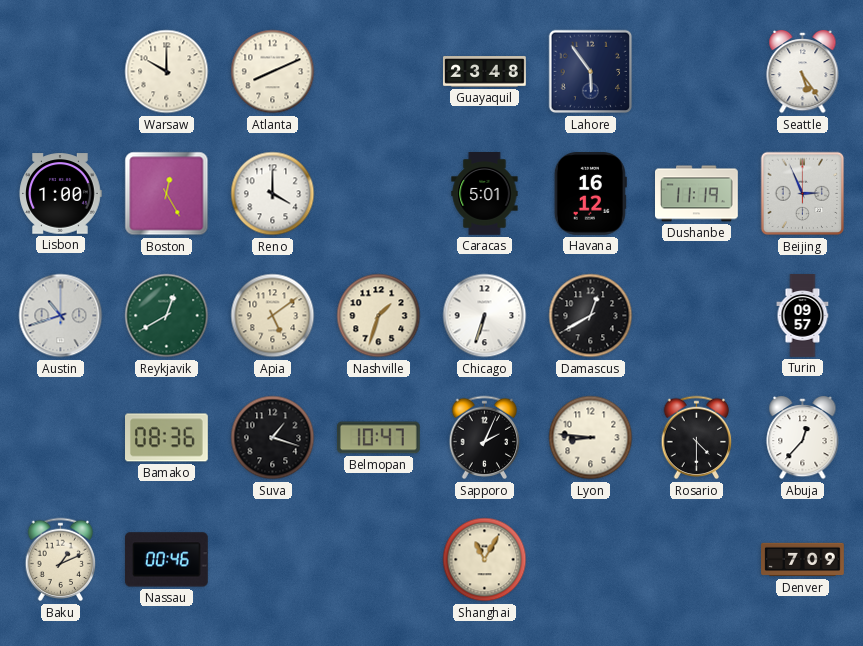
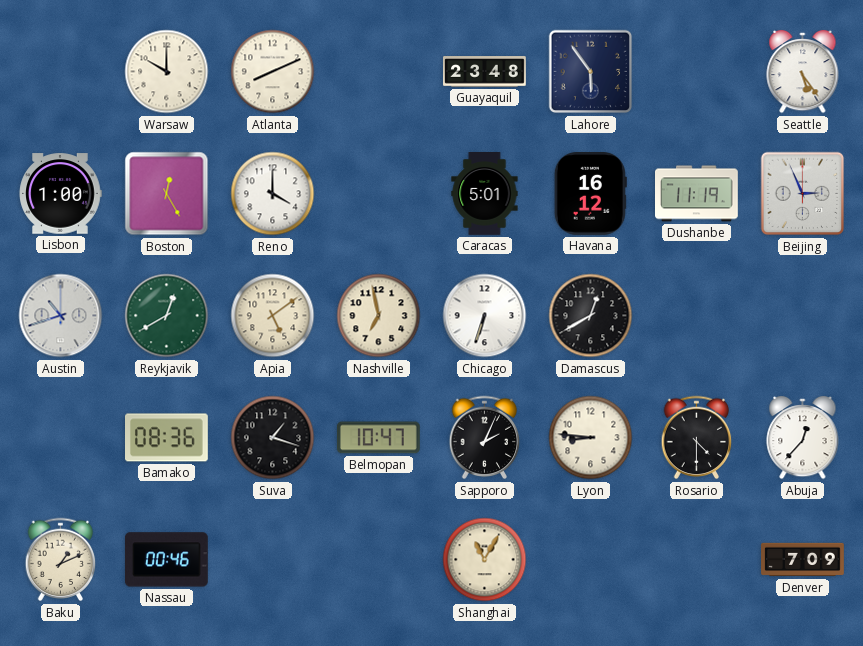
Nashville: 1:33 -> 6:58
Turin: 09:57 -> none
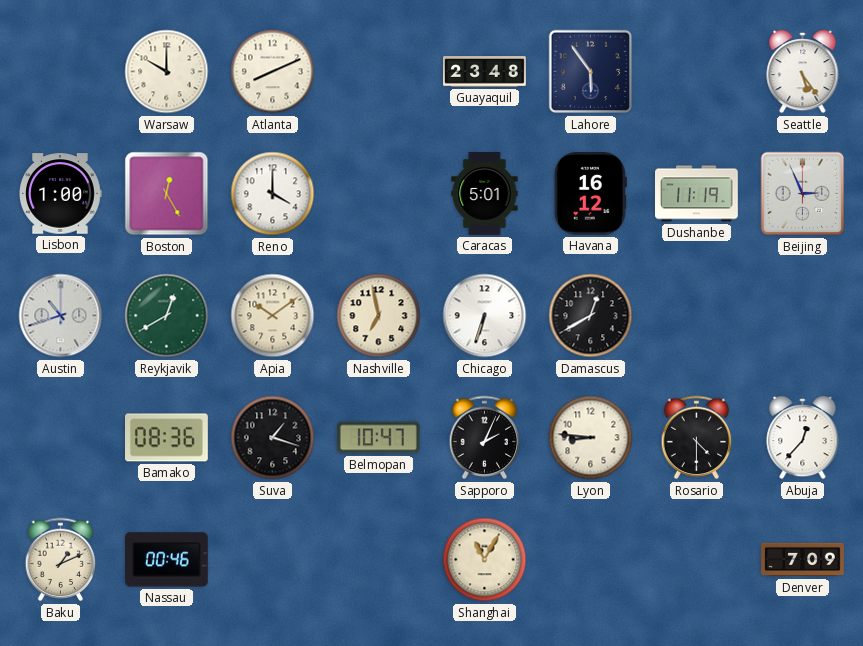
Apia: 5:09 -> 10:09
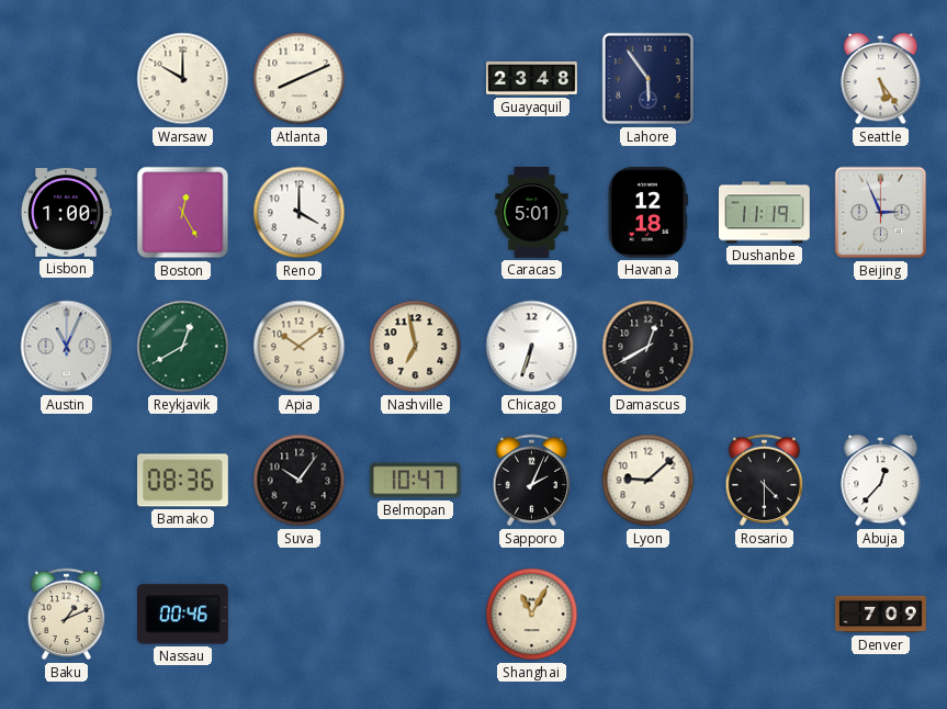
Havana: 16:12 -> 12:18
Austin: 10:42 -> 11:04
Suva: 1:18 -> 10:06
Lyon: 8:46 -> 9:08
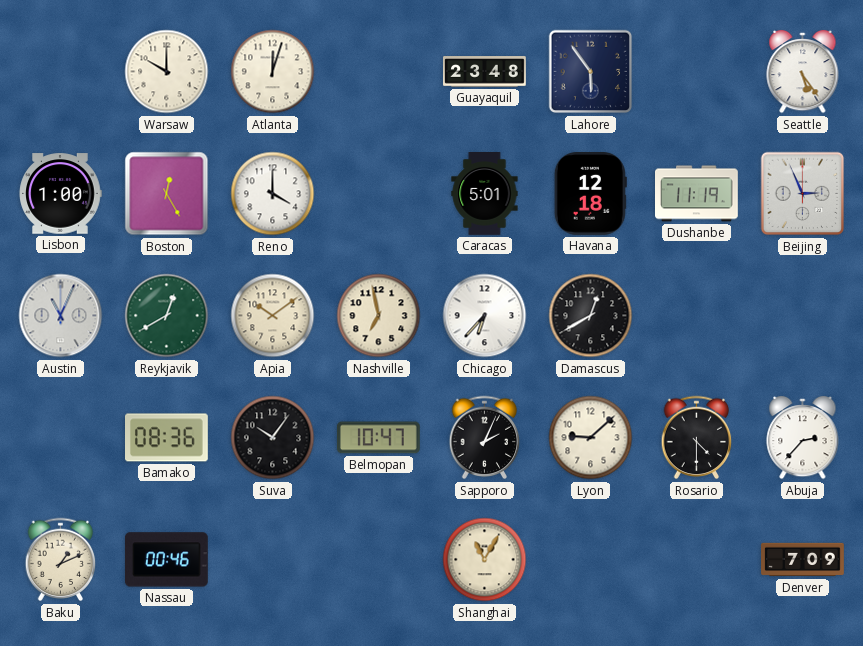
Atlanta: 8:11 -> 12:03
Chicago: 6:33 -> 6:37
Abuja: 12:37 -> 2:37
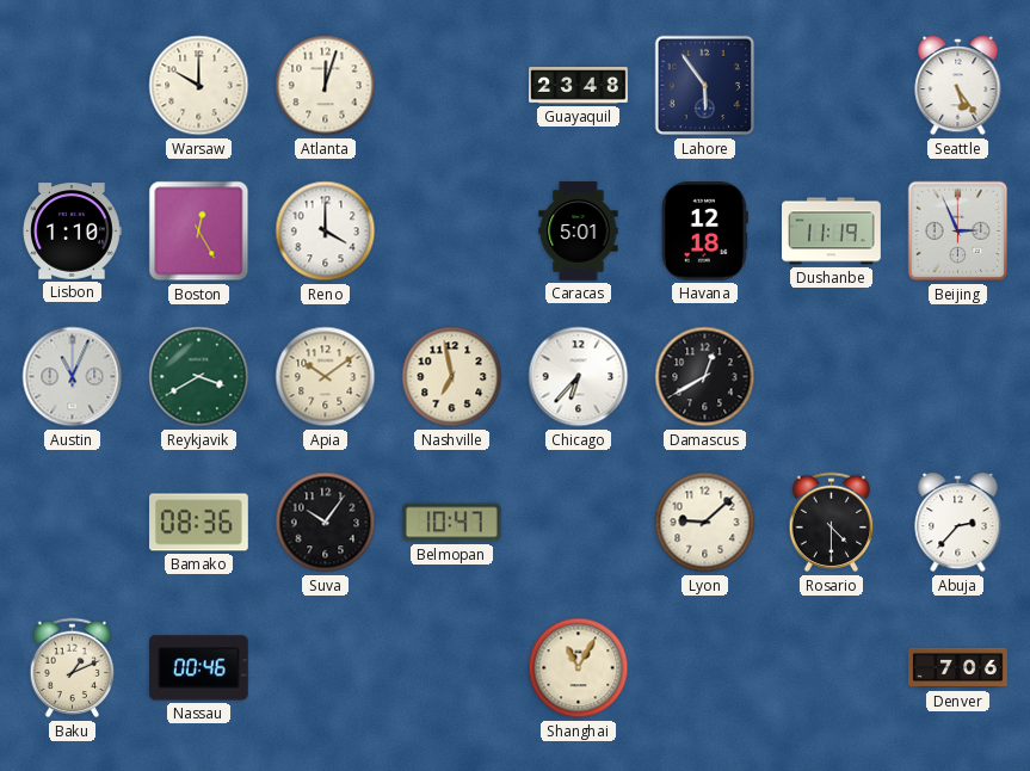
Lisbon: 1:00 -> 1:10
Reykjavik: 12:40 -> 3:40
Sapporo: 2:04 -> none
Denver: 7:09 -> 7:06
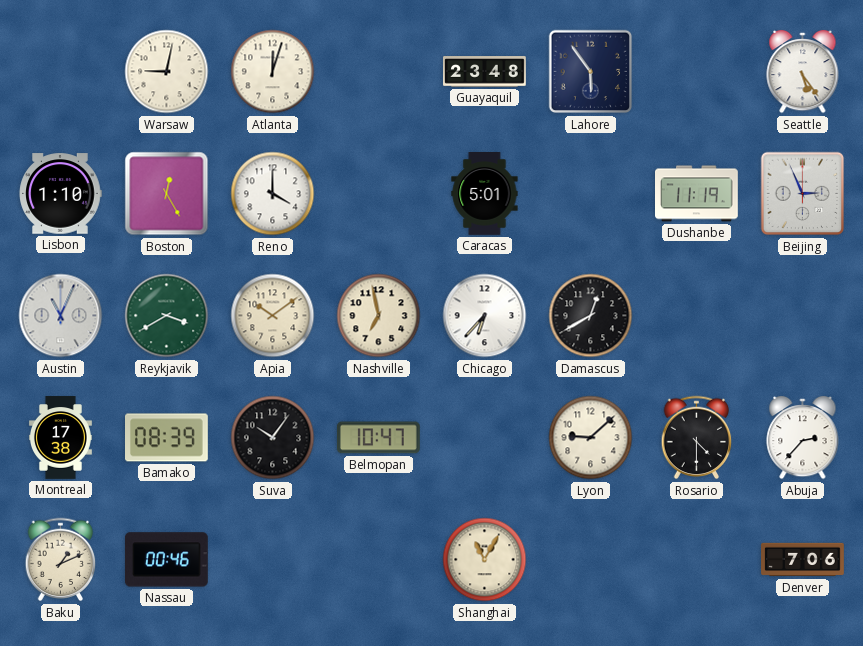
Warsaw: 10:00 -> 9:02
Havana: 12:18 -> none
Montreal: none -> 17:38
Bamako: 08:36 -> 08:39
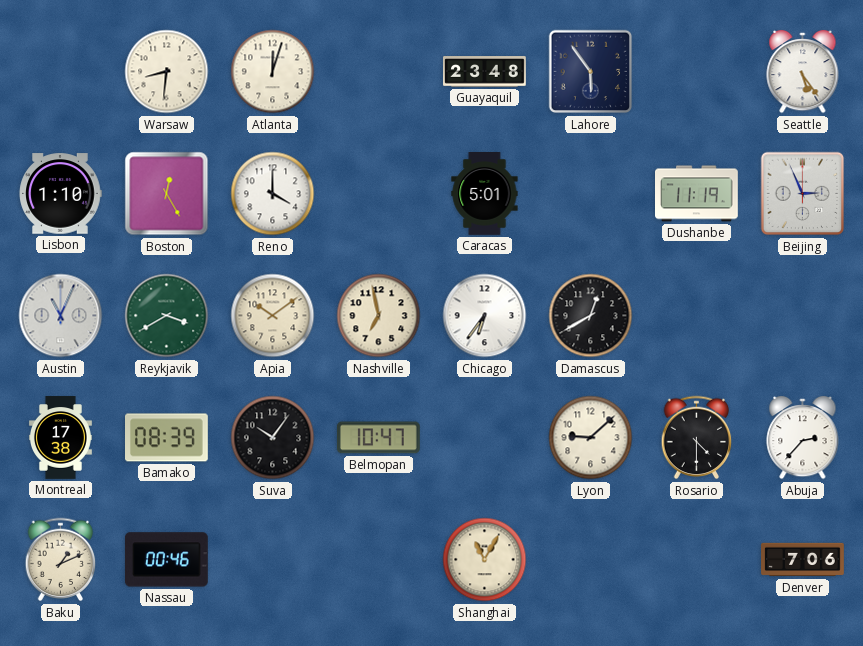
Warsaw: 9:02 -> 8:31
Chicago: 6:37 -> 6:36
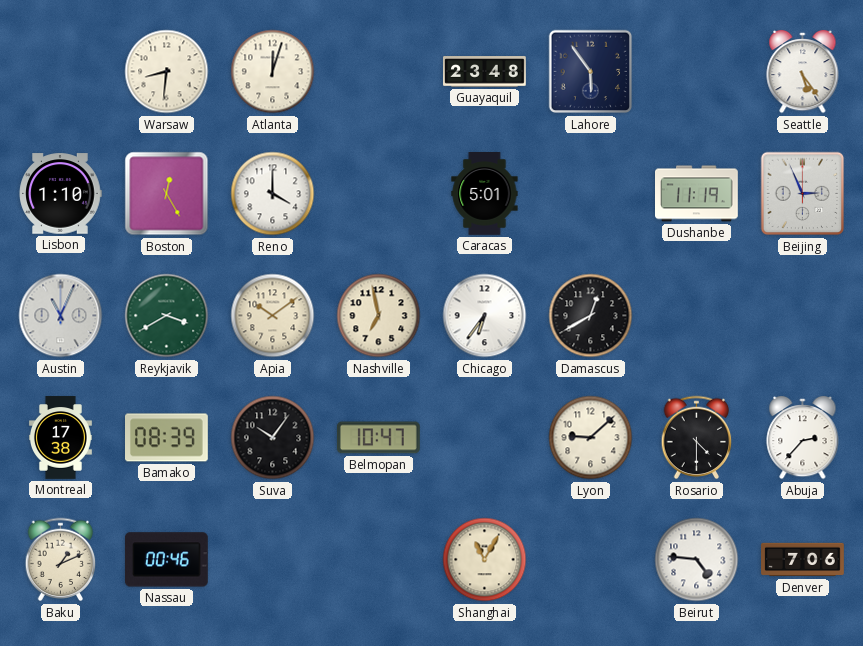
Beirut: none -> 4:46
